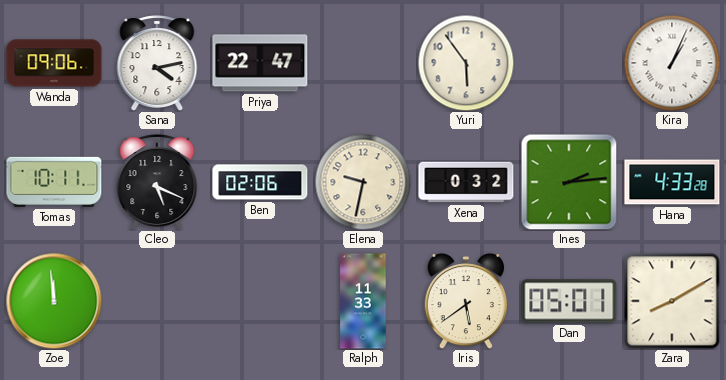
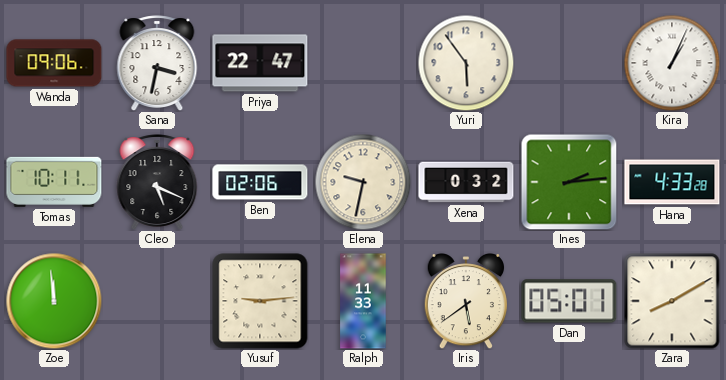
Sana: 4:13 -> 3:32
Yusuf: none -> 9:14
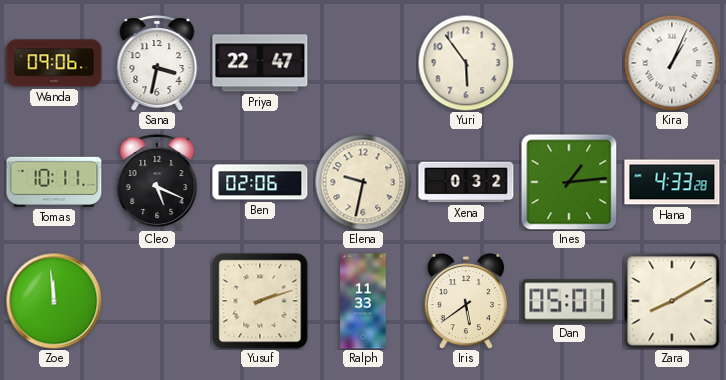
Ines: 2:14 -> 1:14
Yusuf: 9:14 -> 2:12
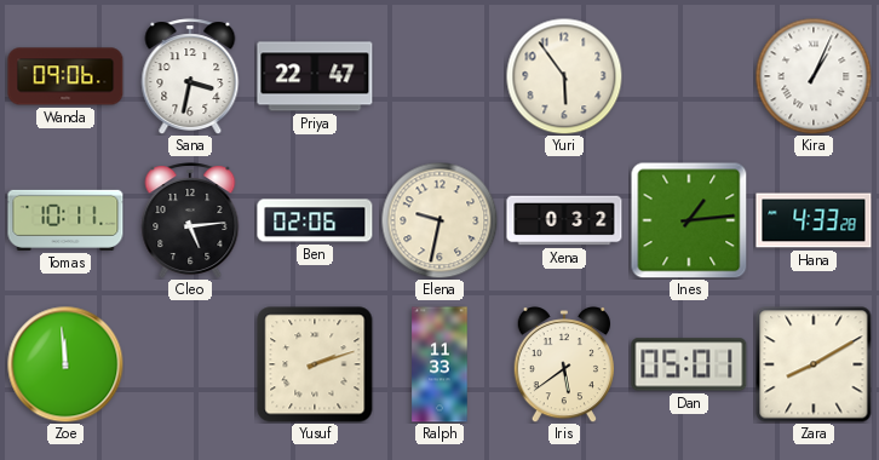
Cleo: 5:19 -> 5:14
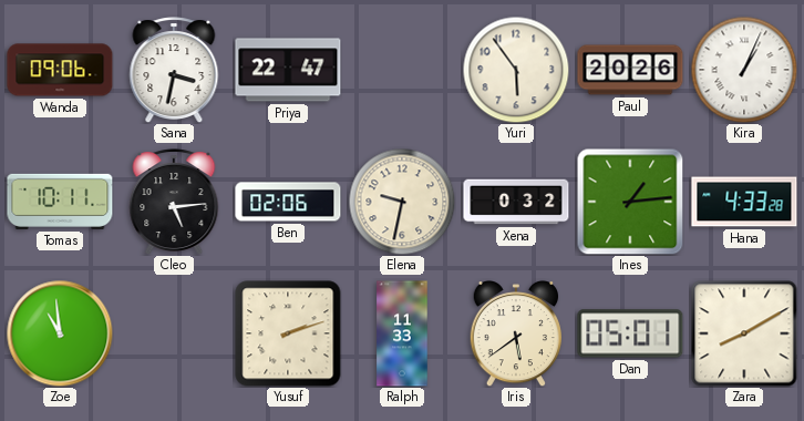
Paul: none -> 20:26
Zoe: 11:59 -> 10:59
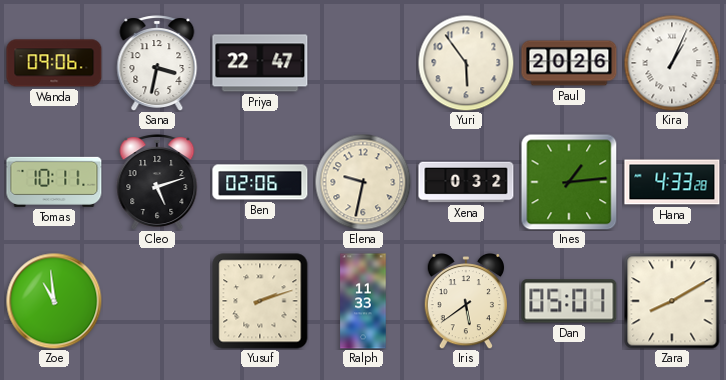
Cleo: 5:14 -> 5:12
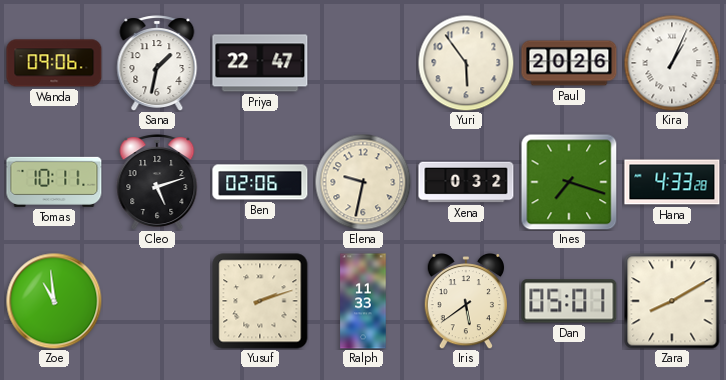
Sana: 3:32 -> 1:32
Ines: 1:14 -> 7:18
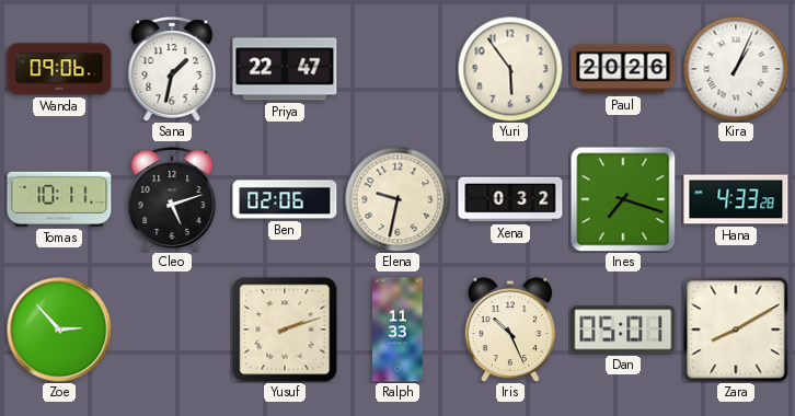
Zoe: 10:59 -> 2:53
Iris: 5:39 -> 10:26
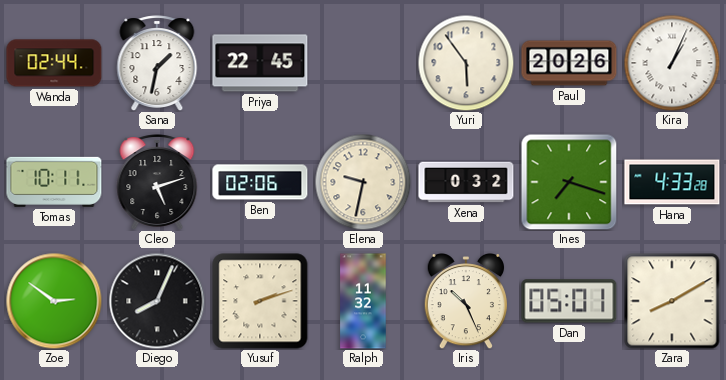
Wanda: 09:06 -> 02:44
Priya: 22:47 -> 22:45
Zoe: 2:53 -> 2:51
Diego: none -> 8:04
Ralph: 11:33 -> 11:32
